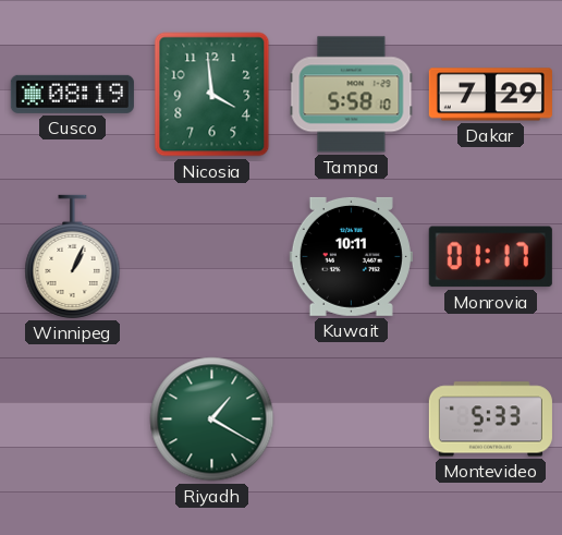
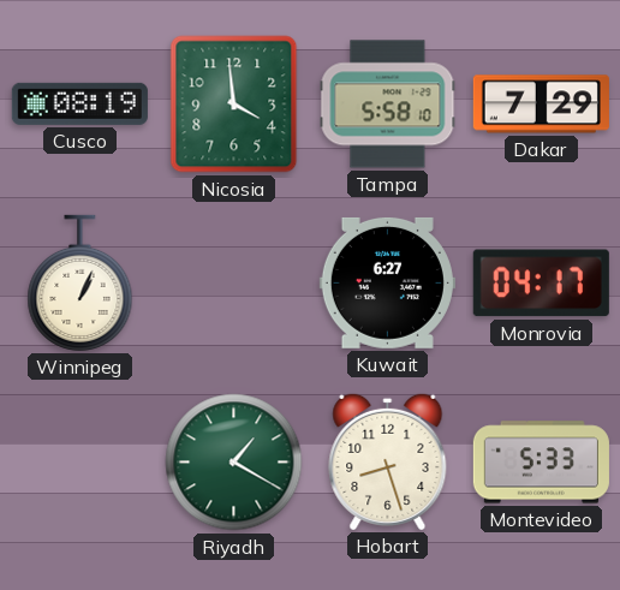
Kuwait: 10:11 -> 6:27
Monrovia: 01:17 -> 04:17
Hobart: none -> 8:27
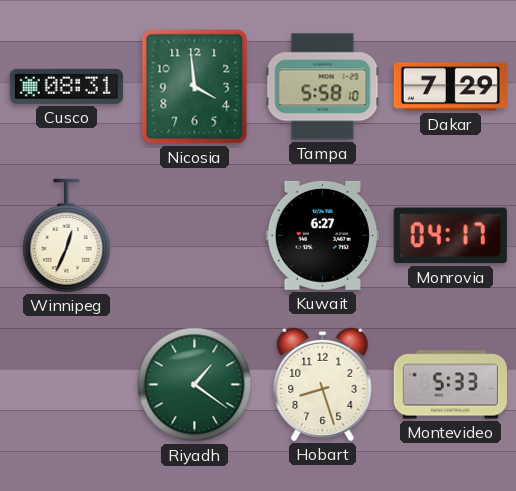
Cusco: 08:19 -> 08:31
Winnipeg: 1:04 -> 12:34
Riyadh: 1:20 -> 1:21
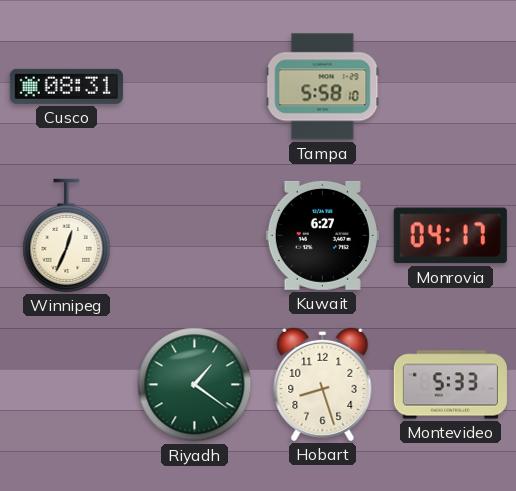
Nicosia: 3:59 -> none
Dakar: 7:29 -> none
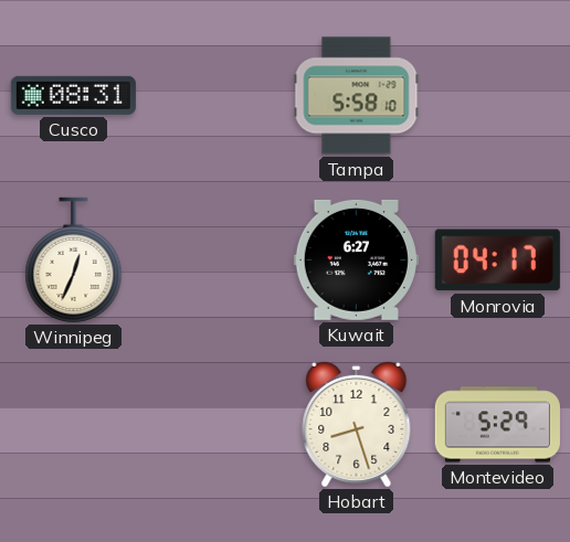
Riyadh: 1:21 -> none
Montevideo: 5:33 -> 5:29
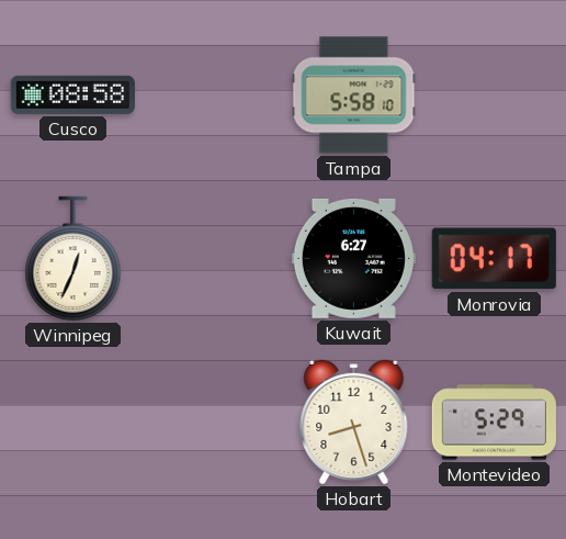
Cusco: 08:31 -> 08:58
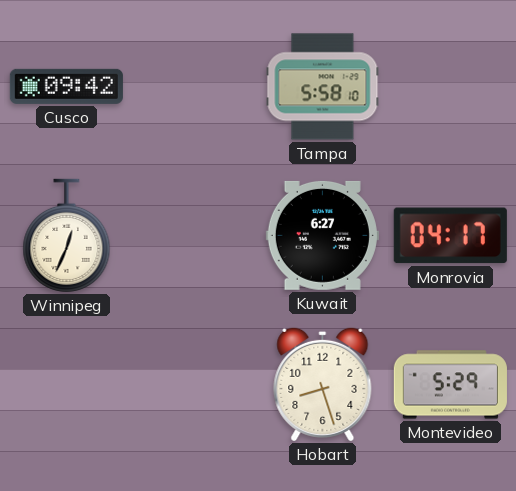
Cusco: 08:58 -> 09:42
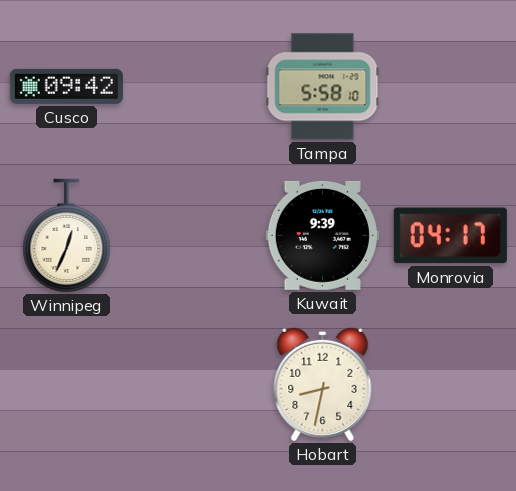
Kuwait: 6:27 -> 9:39
Hobart: 8:27 -> 8:32
Montevideo: 5:29 -> none
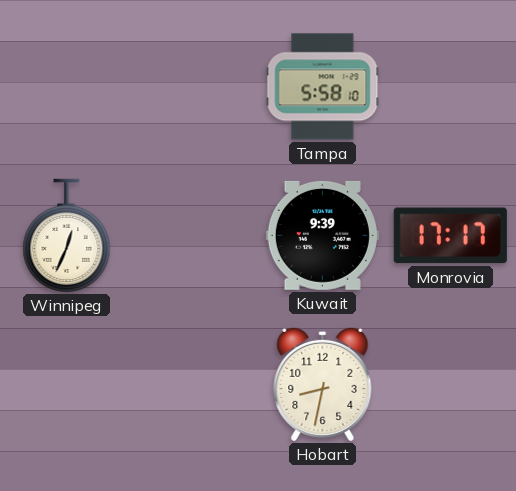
Cusco: 09:42 -> none
Monrovia: 04:17 -> 17:17
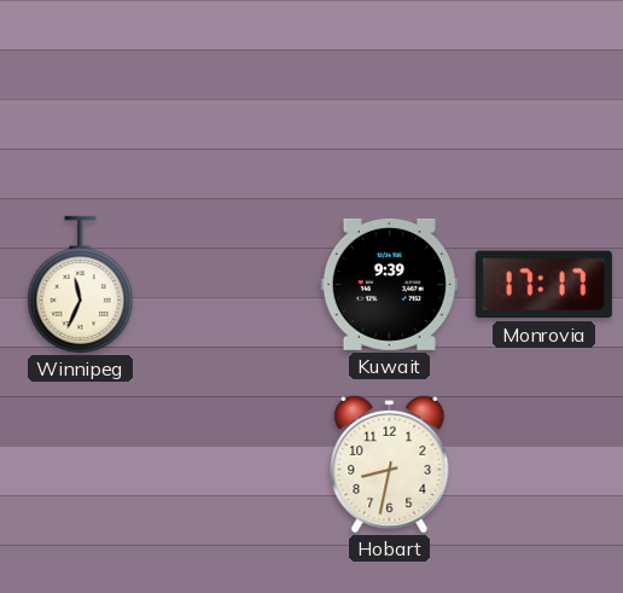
Tampa: 5:58 -> none
Winnipeg: 12:34 -> 11:34
